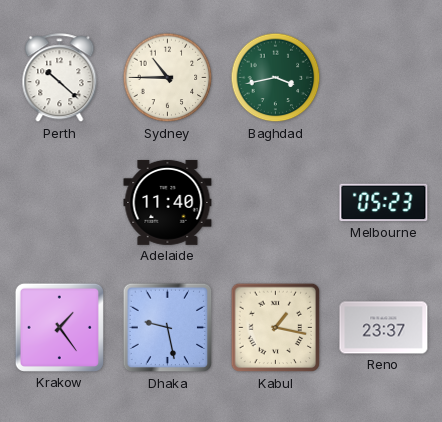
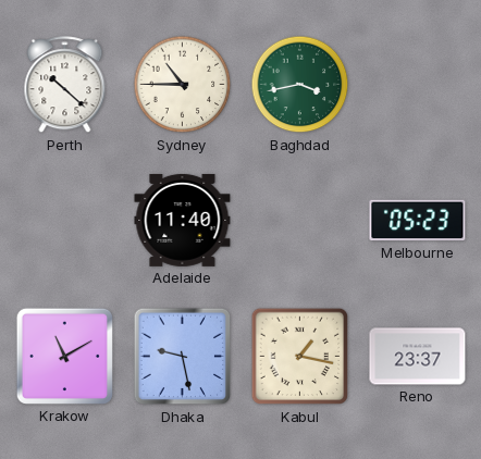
Krakow: 1:24 -> 11:10
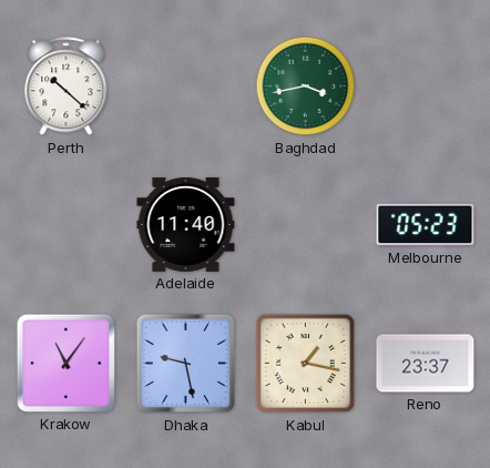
Sydney: 10:45 -> none
Krakow: 11:10 -> 11:06
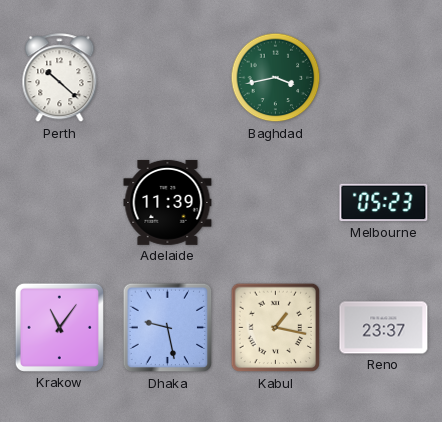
Adelaide: 11:40 -> 11:39
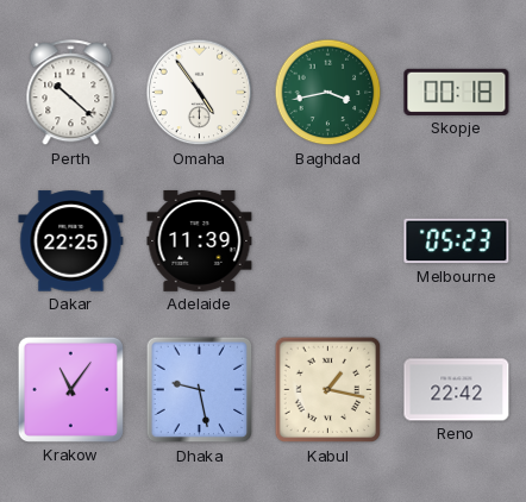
Omaha: none -> 4:54
Skopje: none -> 00:18
Dakar: none -> 22:25
Reno: 23:37 -> 22:42
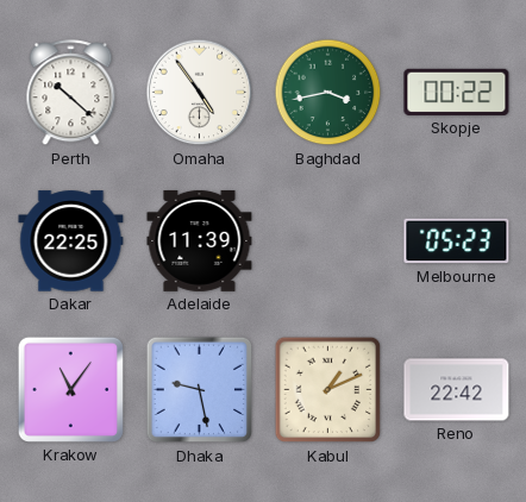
Skopje: 00:18 -> 00:22
Kabul: 1:17 -> 1:11
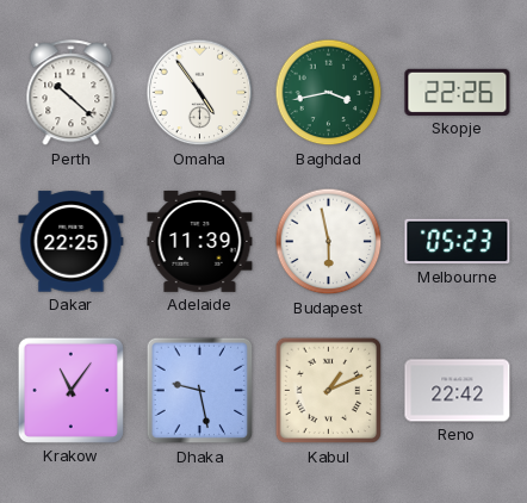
Skopje: 00:22 -> 22:26
Budapest: none -> 5:58
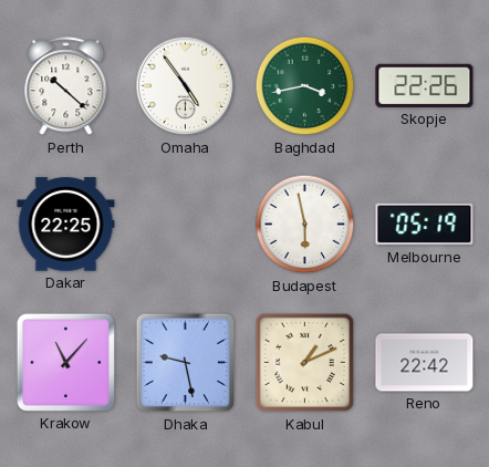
Adelaide: 11:39 -> none
Melbourne: 05:23 -> 05:19
Krakow: 11:06 -> 11:07
